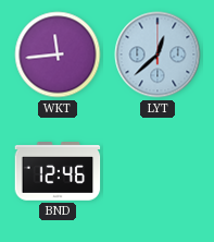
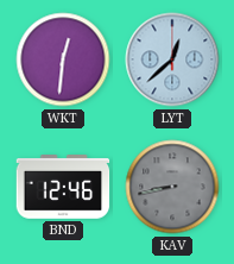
WKT: 11:44 -> 12:31
KAV: none -> 8:43
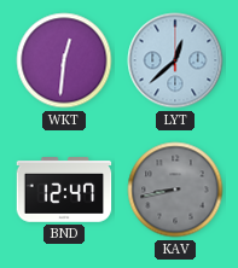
BND: 12:46 -> 12:47
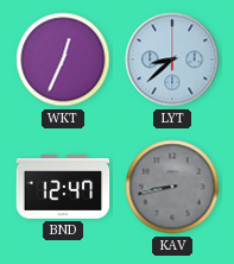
WKT: 12:31 -> 12:34
LYT: 12:38 -> 8:38
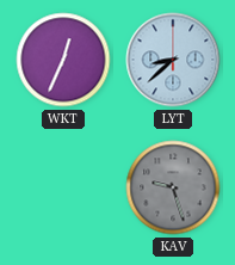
BND: 12:47 -> none
KAV: 8:43 -> 9:27
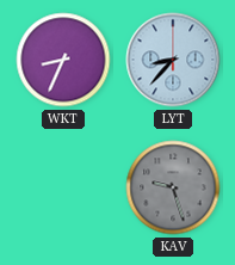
WKT: 12:34 -> 8:34
LYT: 8:38 -> 8:37
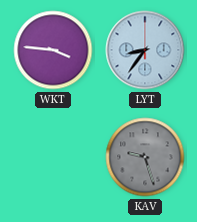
WKT: 8:34 -> 3:46
LYT: 8:37 -> 8:36
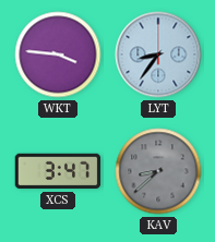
XCS: none -> 3:47
KAV: 9:27 -> 8:38
